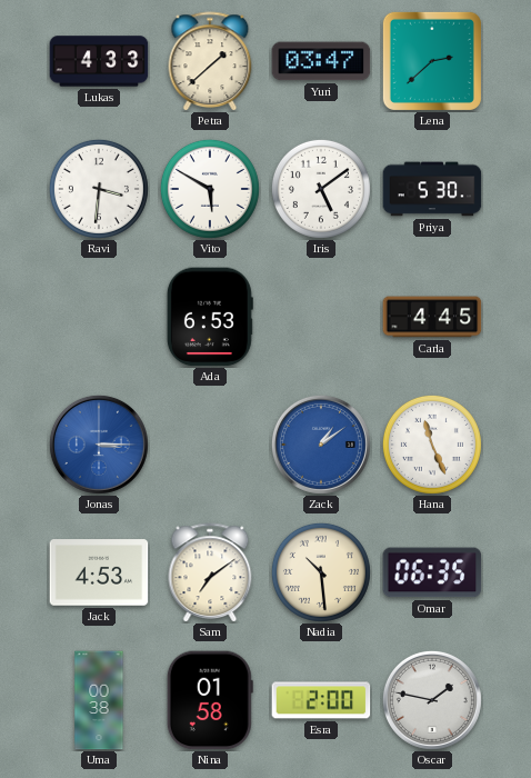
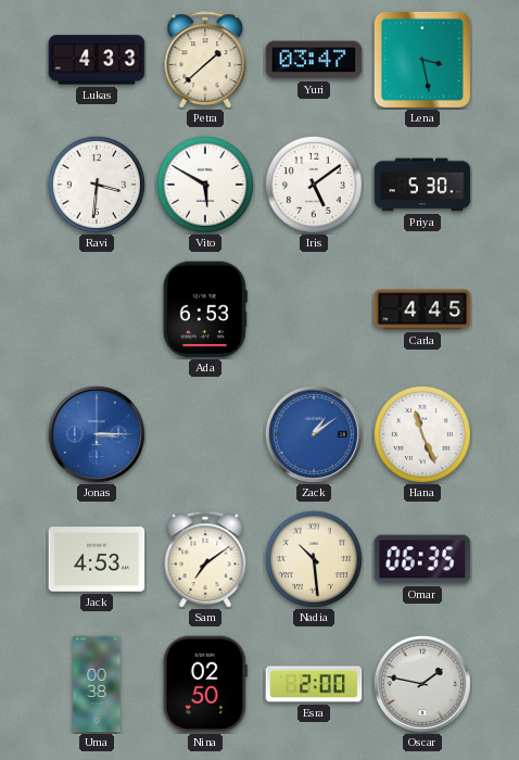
Lena: 2:38 -> 3:28
Nina: 01:58 -> 02:50
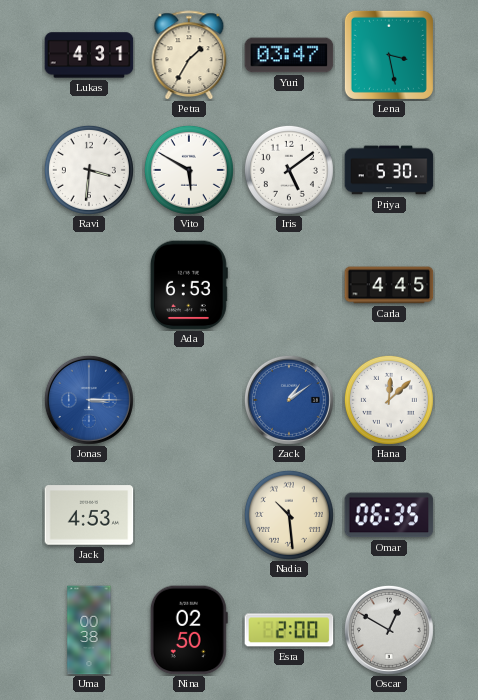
Lukas: 4:33 -> 4:31
Petra: 1:38 -> 1:35
Hana: 11:26 -> 12:08
Sam: 7:09 -> none
Oscar: 1:47 -> 12:50
